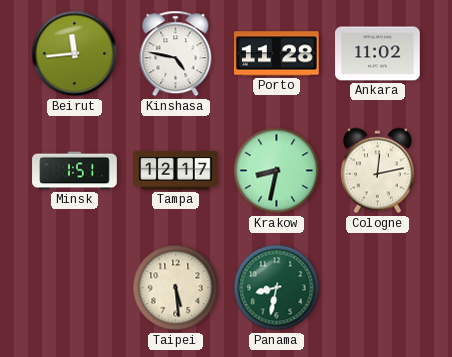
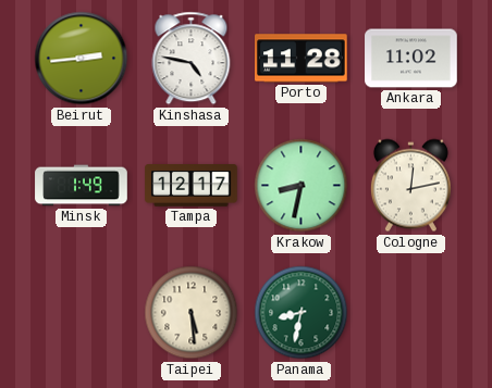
Beirut: 11:44 -> 2:44
Minsk: 1:51 -> 1:49
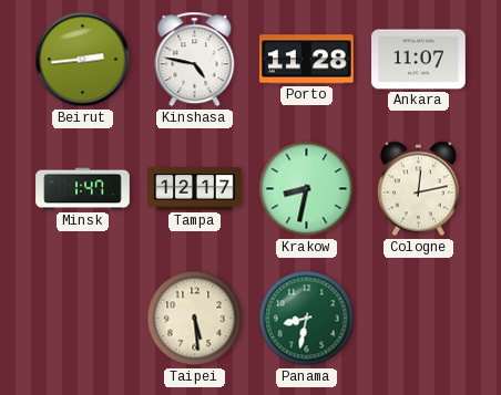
Ankara: 11:02 -> 11:07
Minsk: 1:49 -> 1:47
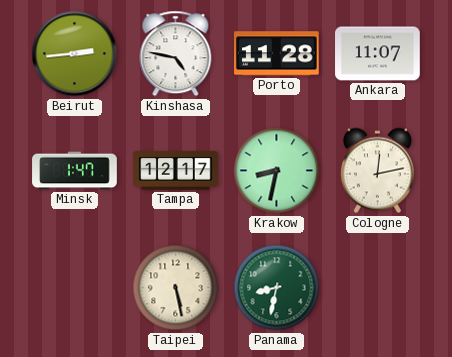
Taipei: 5:29 -> 5:28
